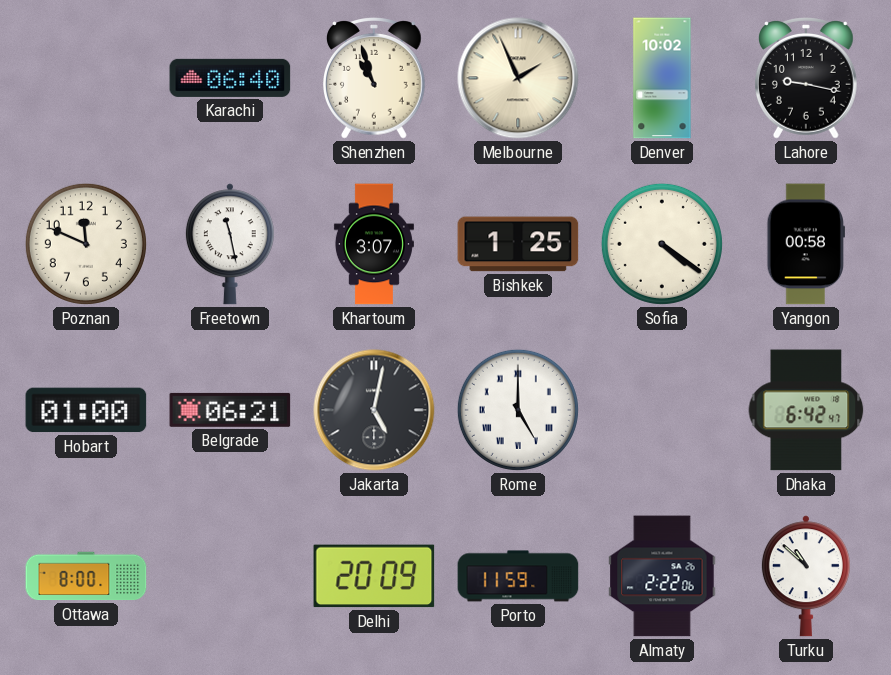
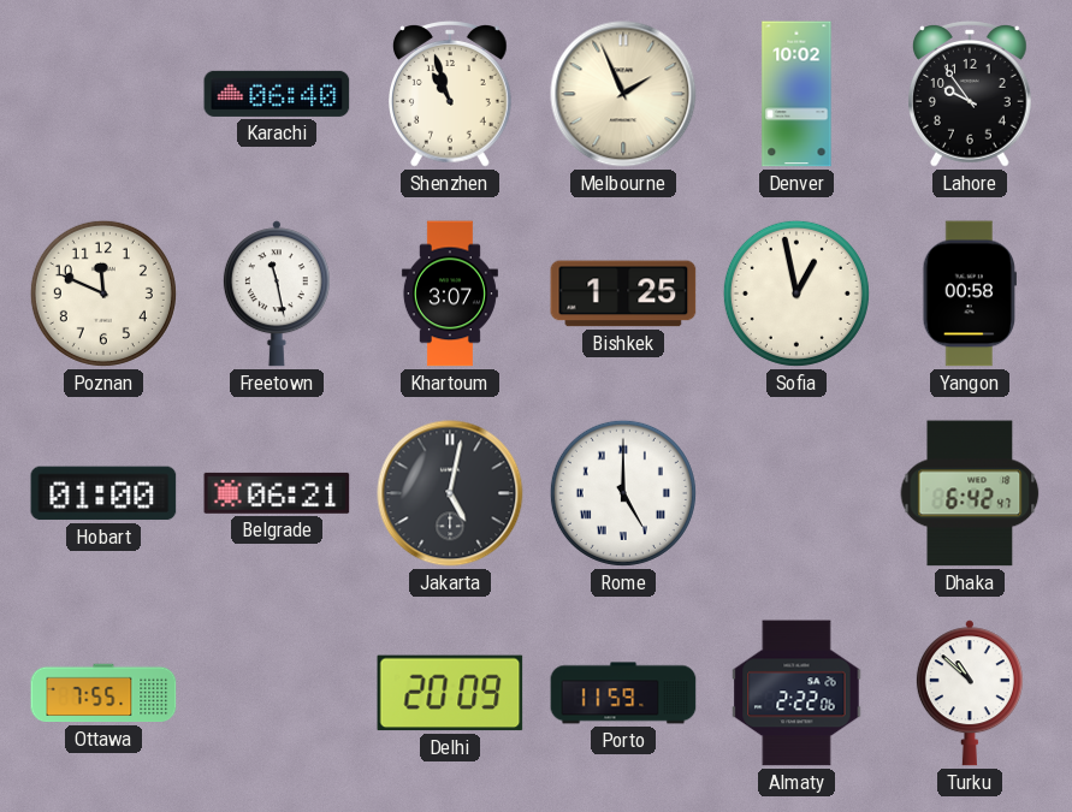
Lahore: 9:17 -> 9:54
Sofia: 4:21 -> 12:58
Ottawa: 8:00 -> 7:55
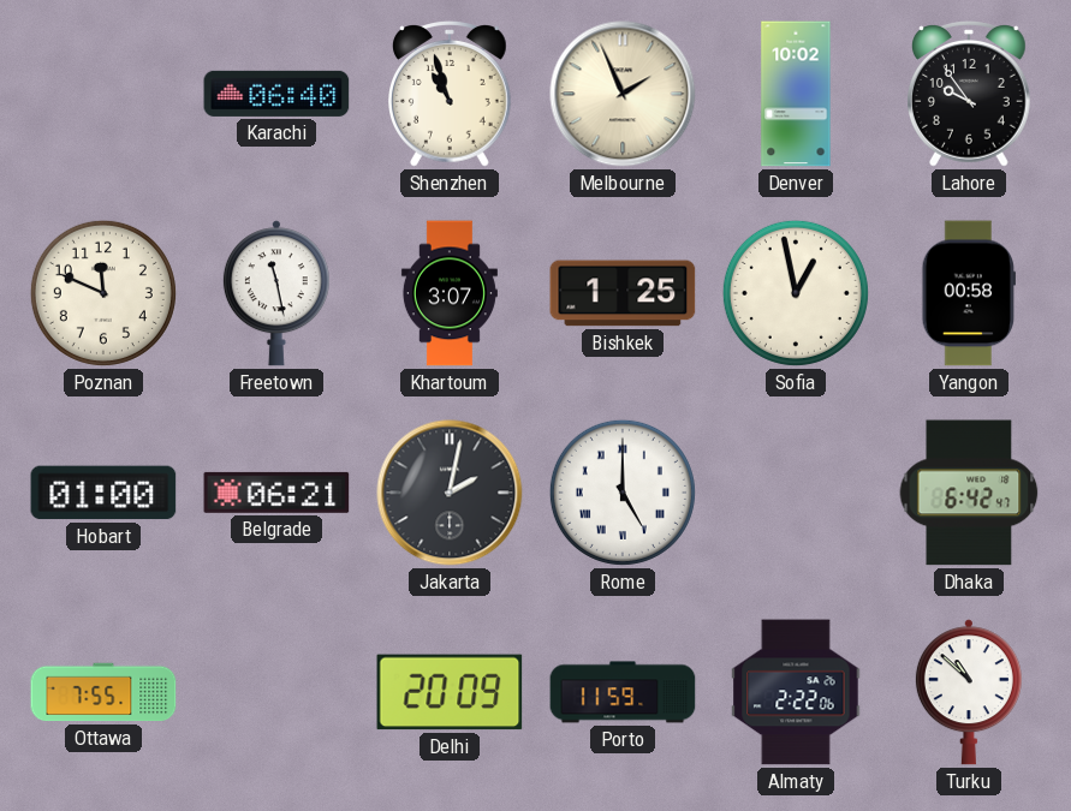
Jakarta: 5:02 -> 2:02
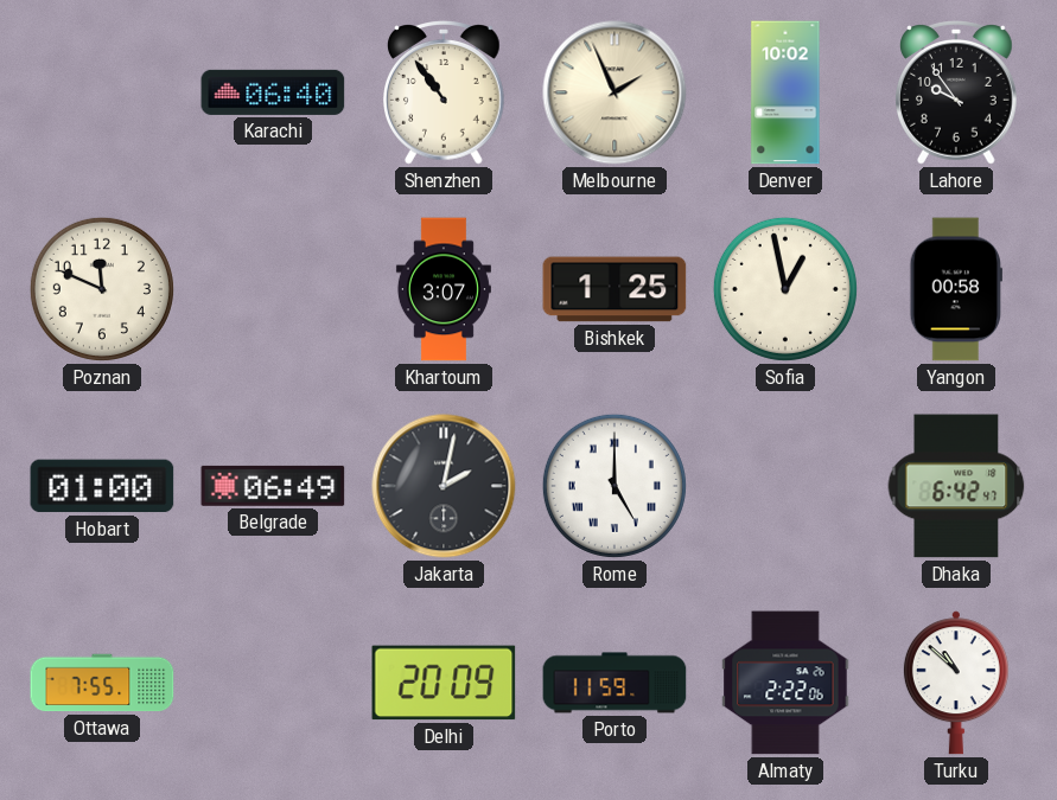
Shenzhen: 10:57 -> 10:54
Freetown: 11:28 -> none
Belgrade: 06:21 -> 06:49
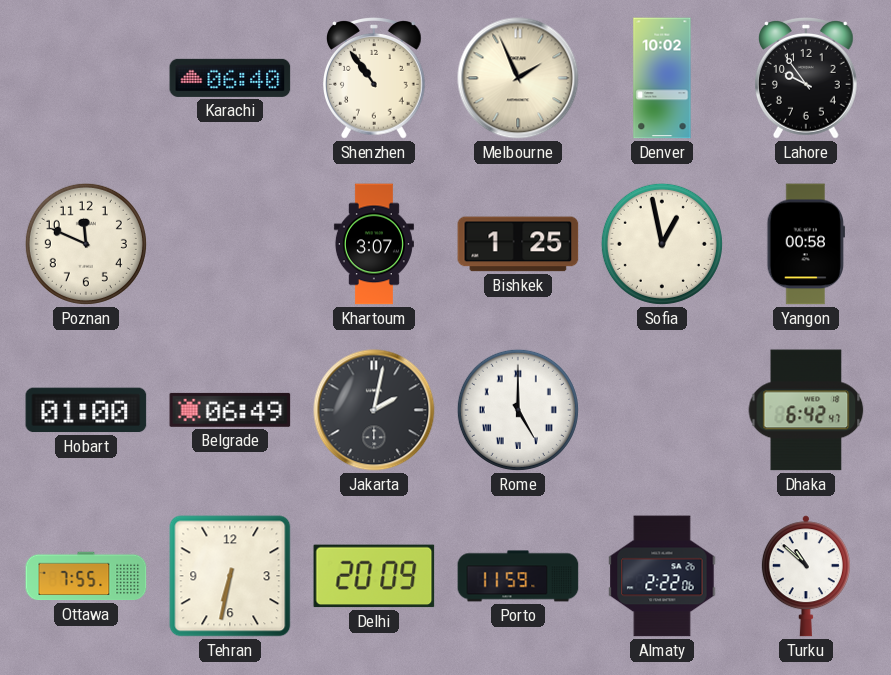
Tehran: none -> 6:32
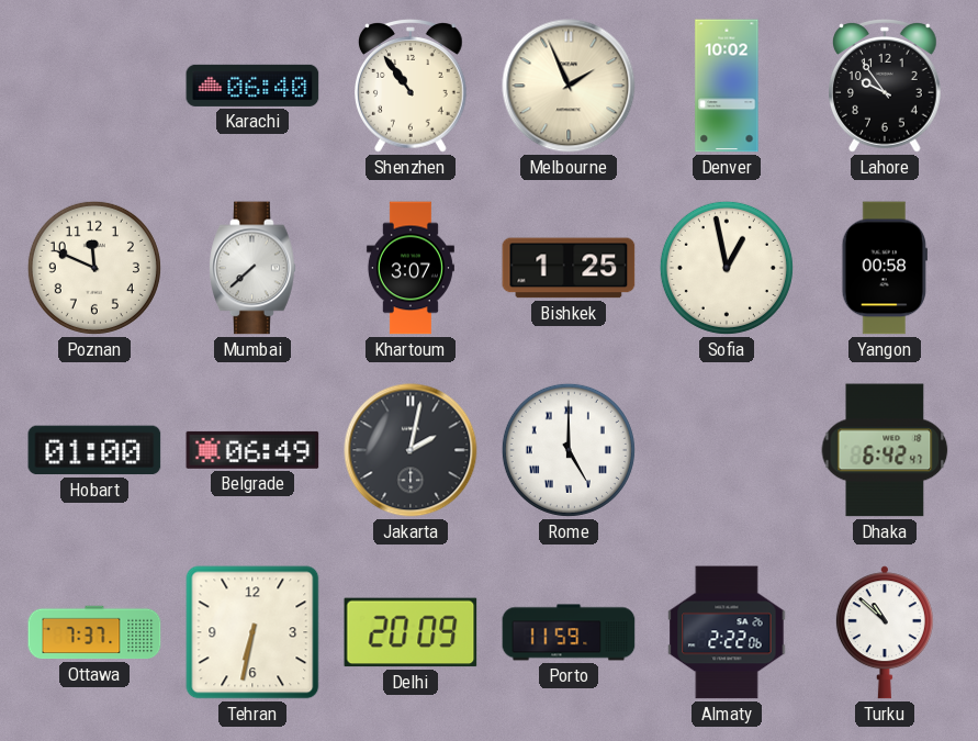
Mumbai: none -> 7:38
Ottawa: 7:55 -> 7:37
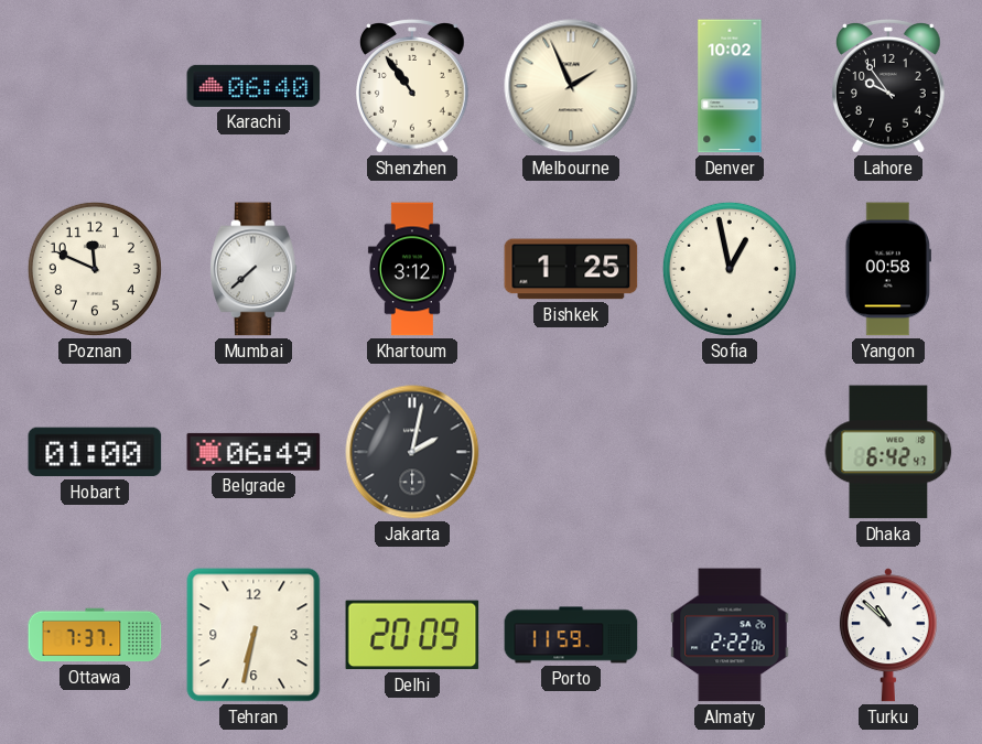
Khartoum: 3:07 -> 3:12
Rome: 5:00 -> none
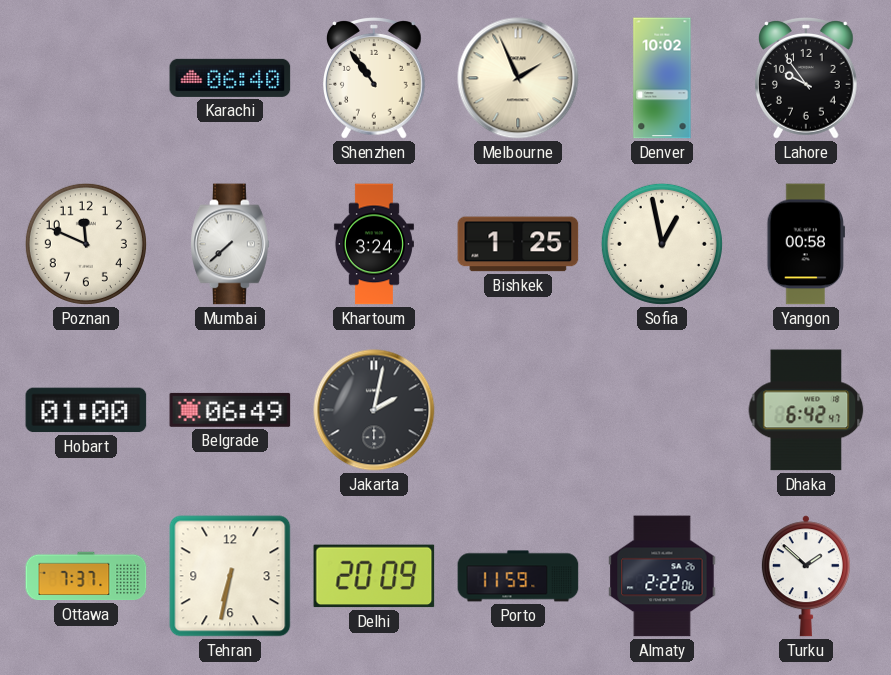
Khartoum: 3:12 -> 3:24
Turku: 10:52 -> 1:52
